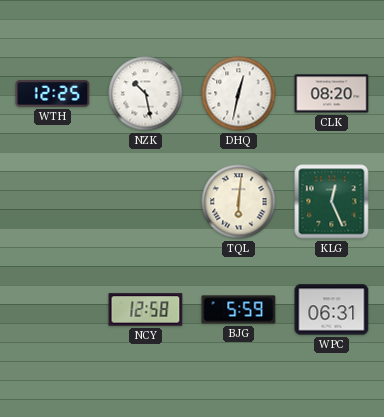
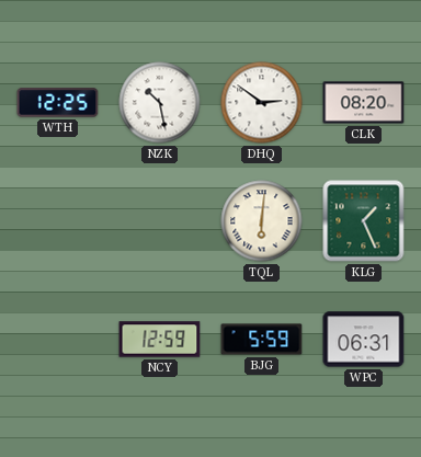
DHQ: 12:32 -> 2:51
KLG: 12:26 -> 1:26
NCY: 12:58 -> 12:59
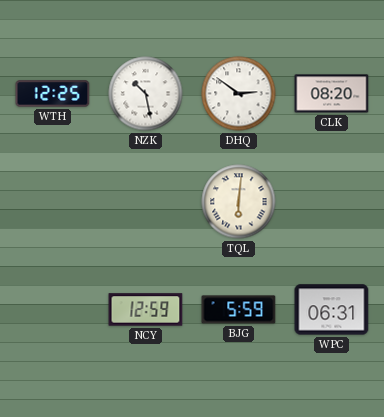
KLG: 1:26 -> none
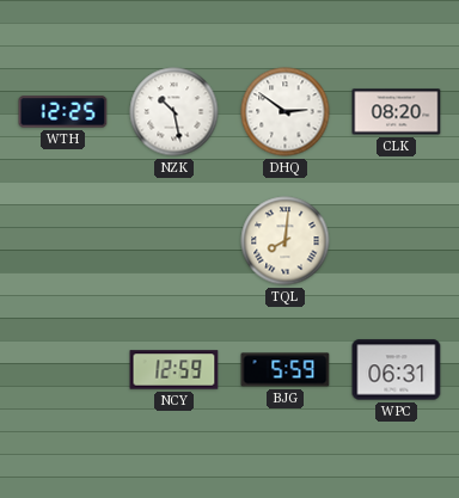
TQL: 6:01 -> 8:01
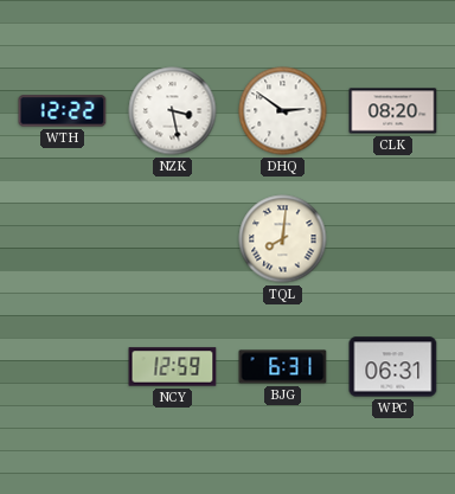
WTH: 12:25 -> 12:22
NZK: 10:28 -> 3:28
BJG: 5:59 -> 6:31
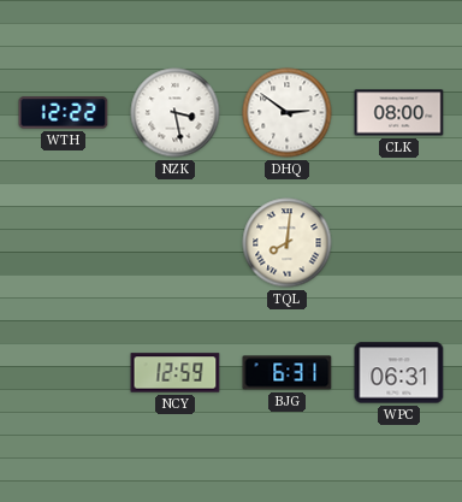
CLK: 08:20 -> 08:00
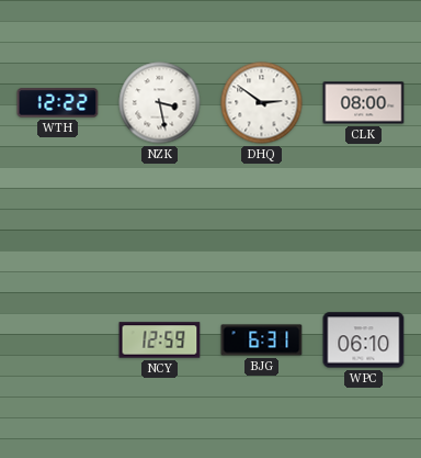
TQL: 8:01 -> none
WPC: 06:31 -> 06:10
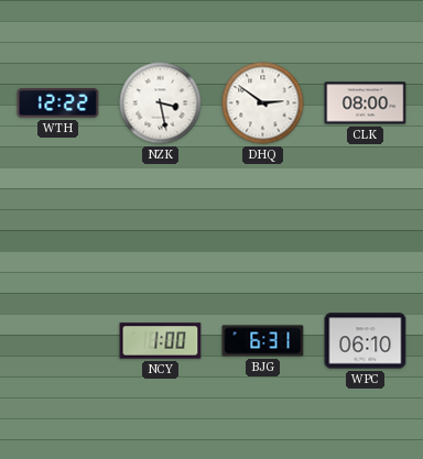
NCY: 12:59 -> 1:00
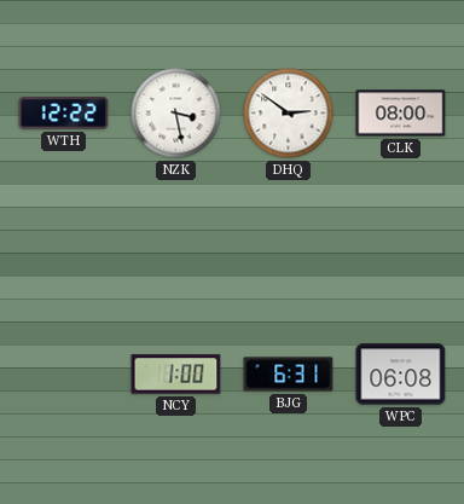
WPC: 06:10 -> 06:08
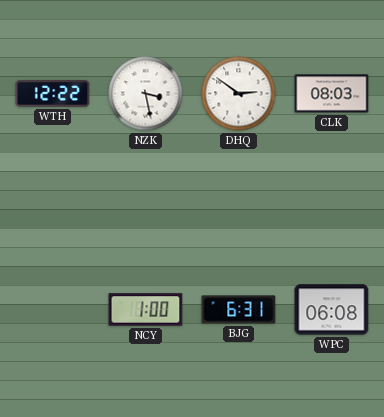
CLK: 08:00 -> 08:03
